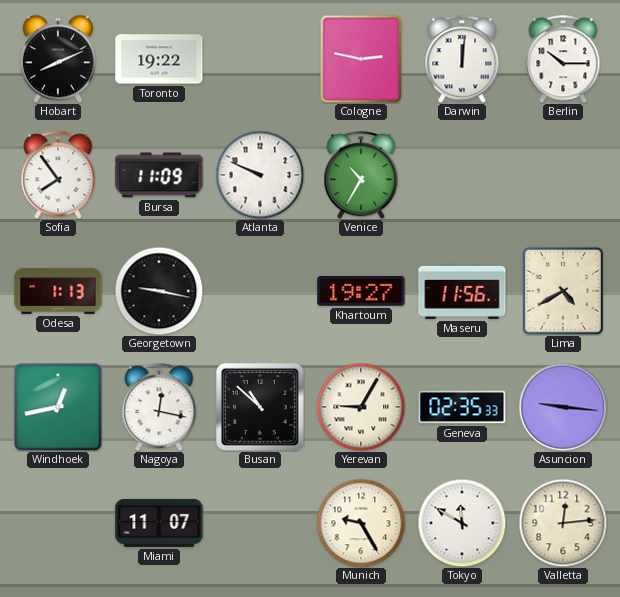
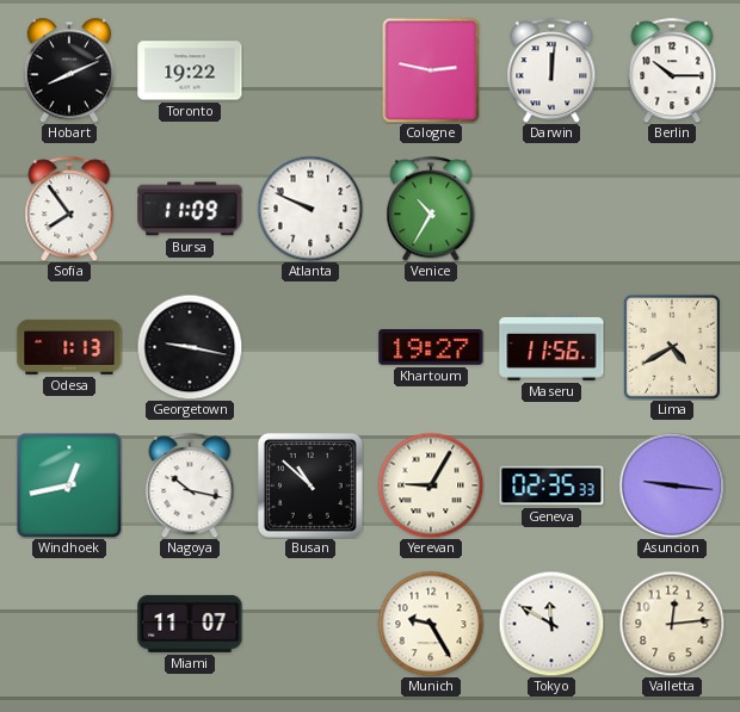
Nagoya: 12:17 -> 10:17
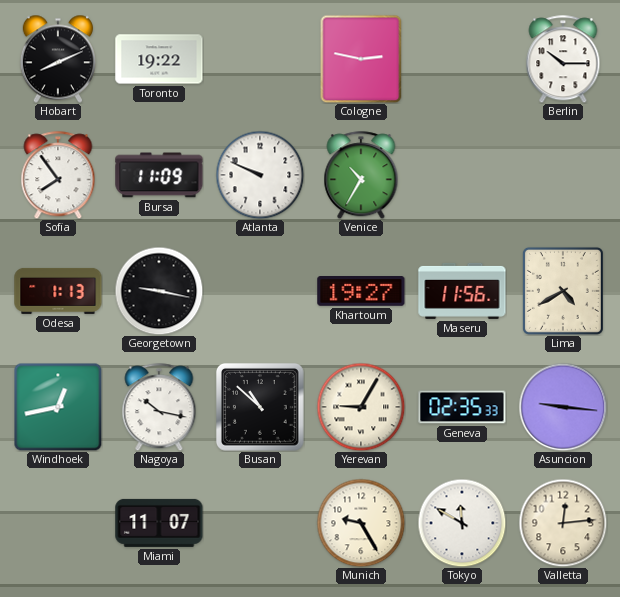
Darwin: 12:01 -> none
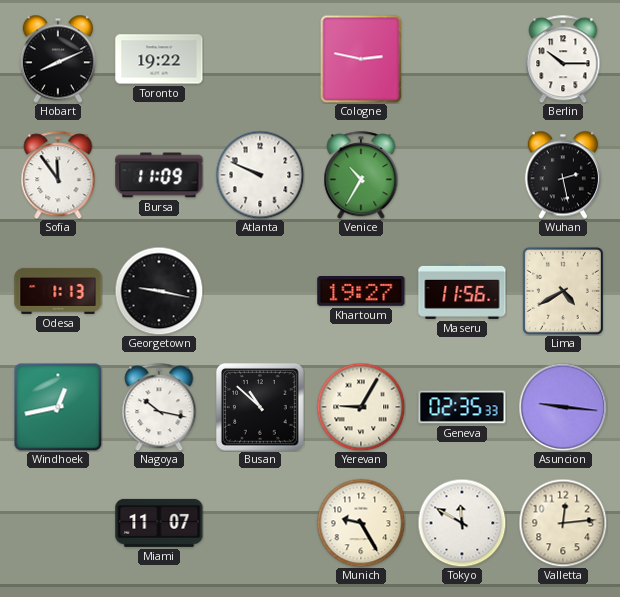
Sofia: 7:54 -> 11:54
Wuhan: none -> 2:28
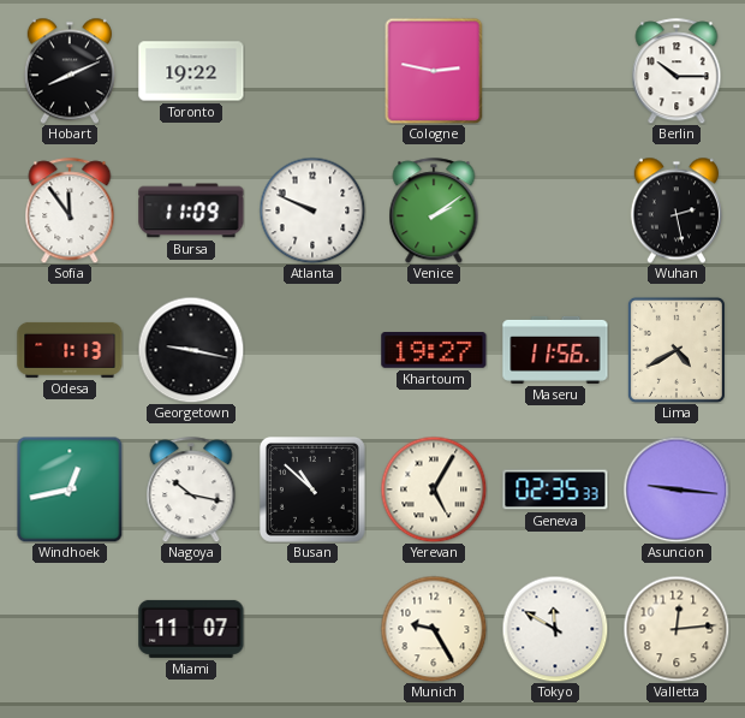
Venice: 10:35 -> 2:09
Yerevan: 9:05 -> 5:05
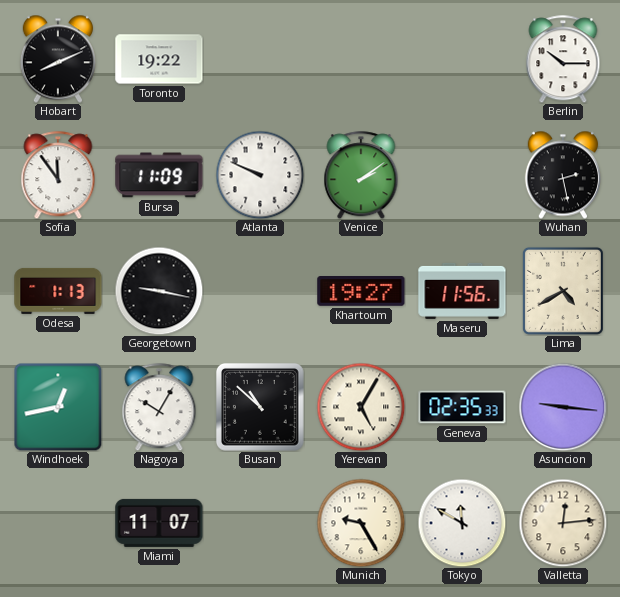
Cologne: 2:47 -> none
Nagoya: 10:17 -> 10:05
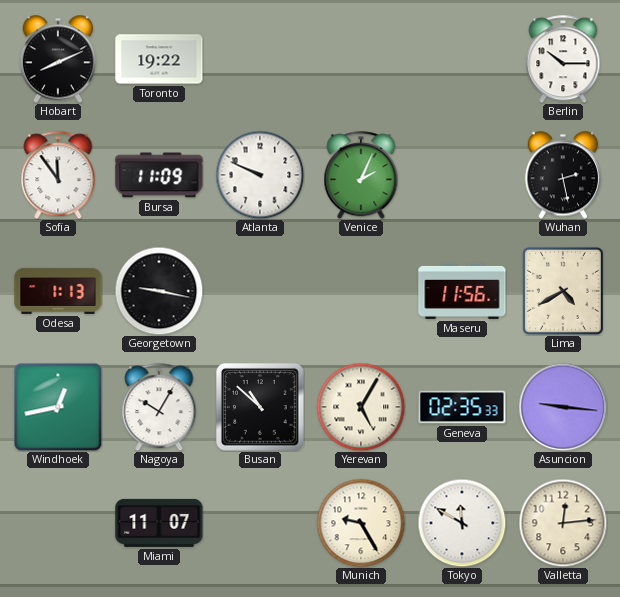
Venice: 2:09 -> 2:04
Khartoum: 19:27 -> none
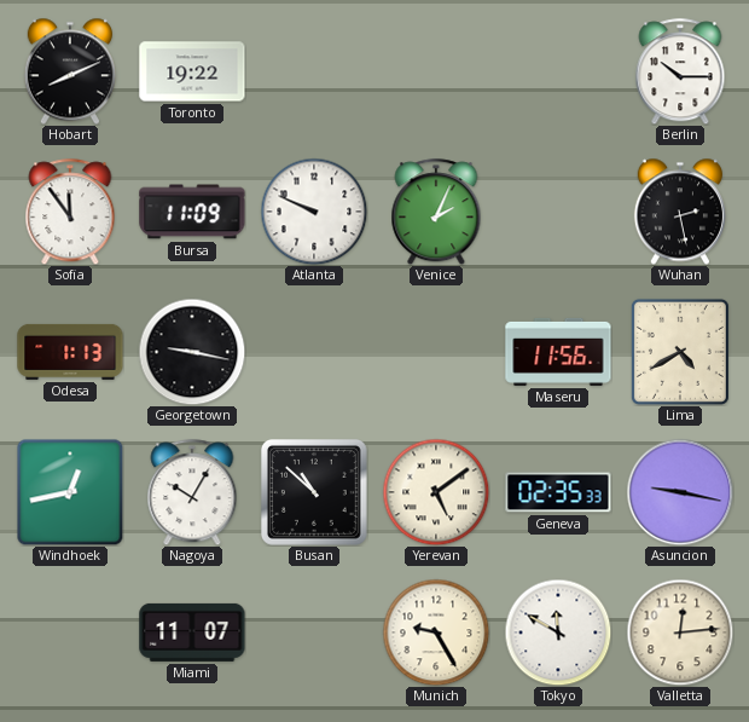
Yerevan: 5:05 -> 5:09
Asuncion: 9:16 -> 9:17
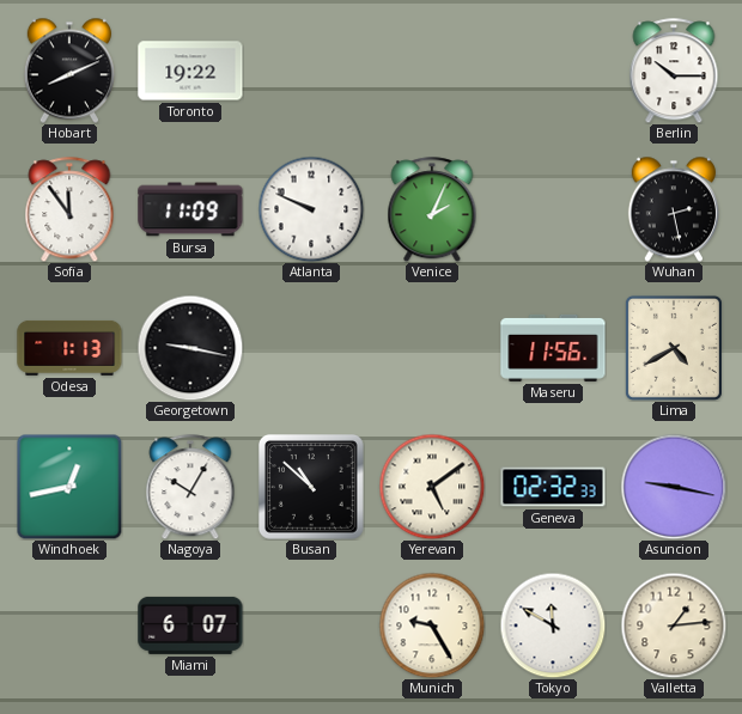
Geneva: 02:35 -> 02:32
Miami: 11:07 -> 6:07
Valletta: 12:14 -> 1:14
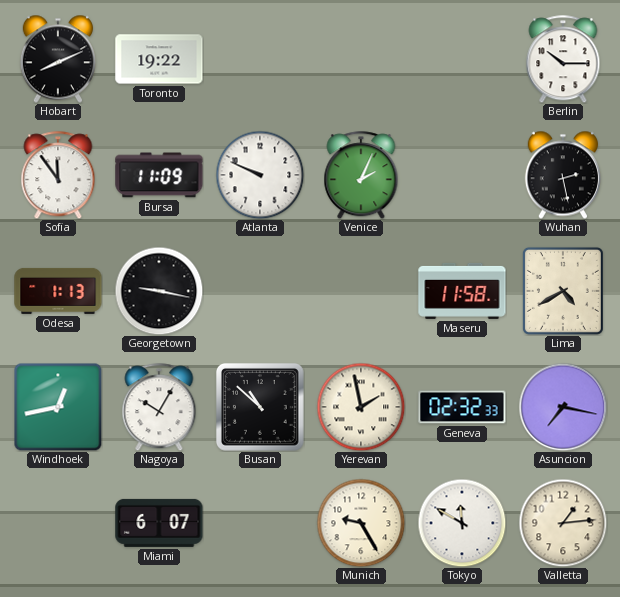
Maseru: 11:56 -> 11:58
Yerevan: 5:09 -> 1:58
Asuncion: 9:17 -> 7:17
